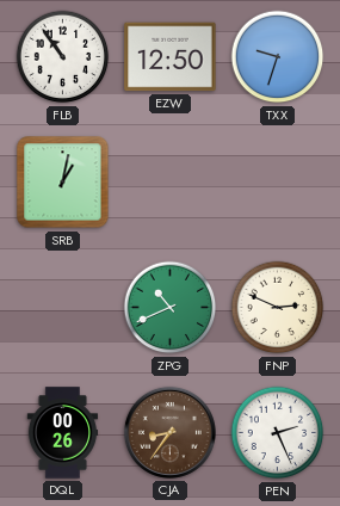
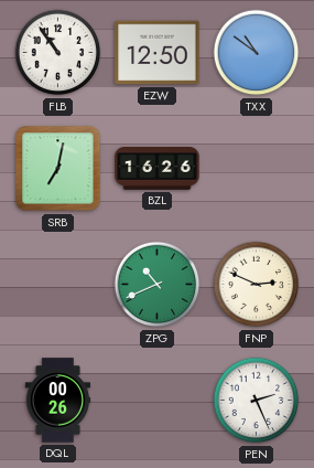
TXX: 9:33 -> 10:51
SRB: 1:02 -> 7:02
BZL: none -> 16:26
CJA: 8:36 -> none
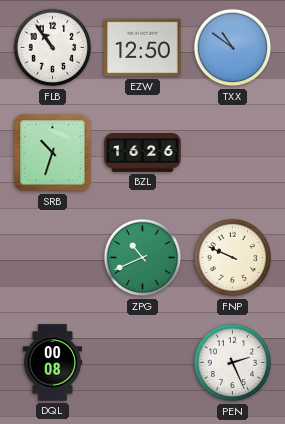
SRB: 7:02 -> 10:33
FNP: 2:49 -> 9:49
DQL: 00:26 -> 00:08
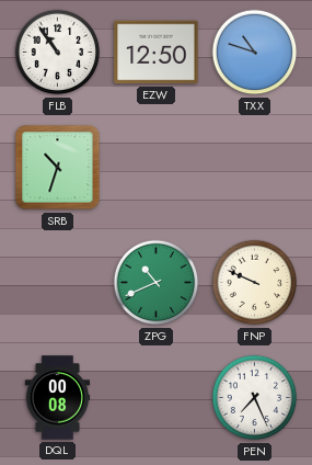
TXX: 10:51 -> 10:48
BZL: 16:26 -> none
PEN: 2:26 -> 7:26
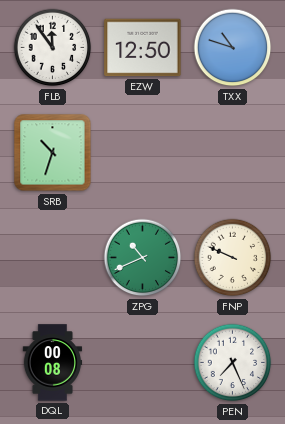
FLB: 10:54 -> 11:54
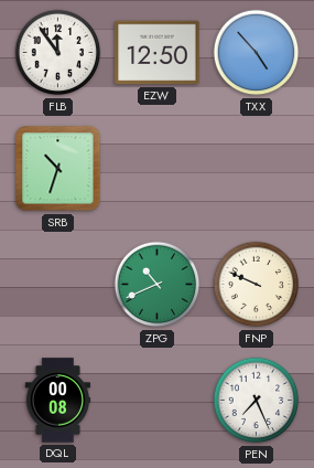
TXX: 10:48 -> 4:53
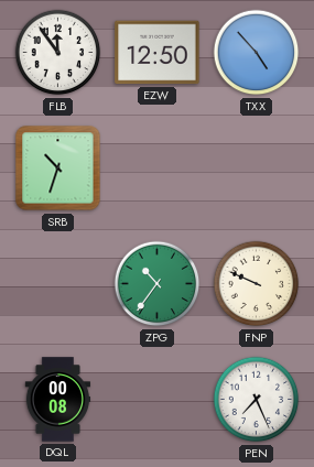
ZPG: 10:41 -> 10:36
